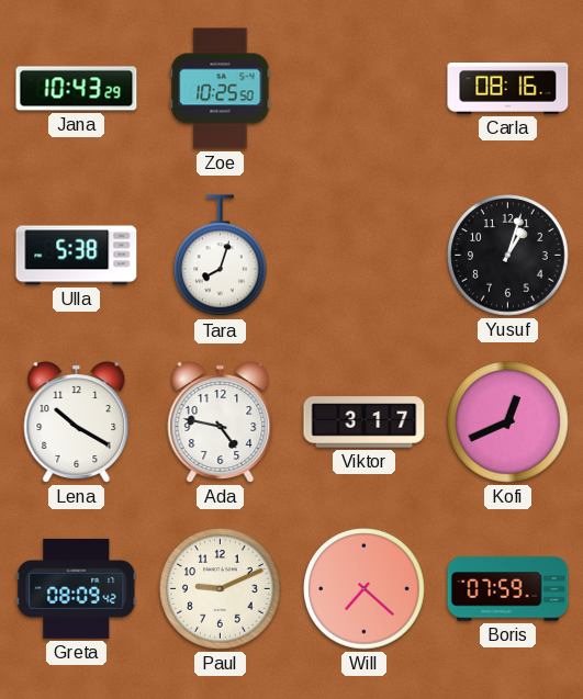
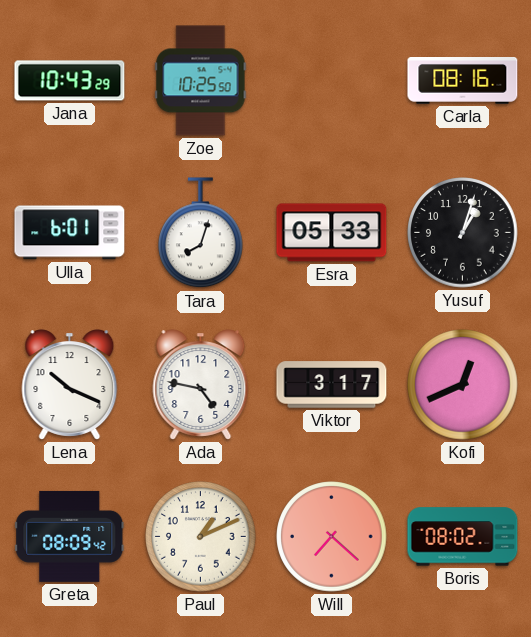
Ulla: 5:38 -> 6:01
Esra: none -> 05:33
Lena: 10:20 -> 10:19
Paul: 9:11 -> 1:11
Boris: 07:59 -> 08:02
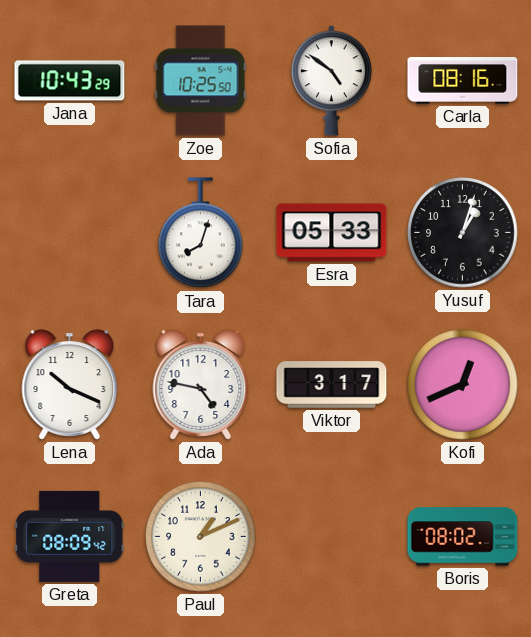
Sofia: none -> 4:51
Ulla: 6:01 -> none
Will: 7:22 -> none
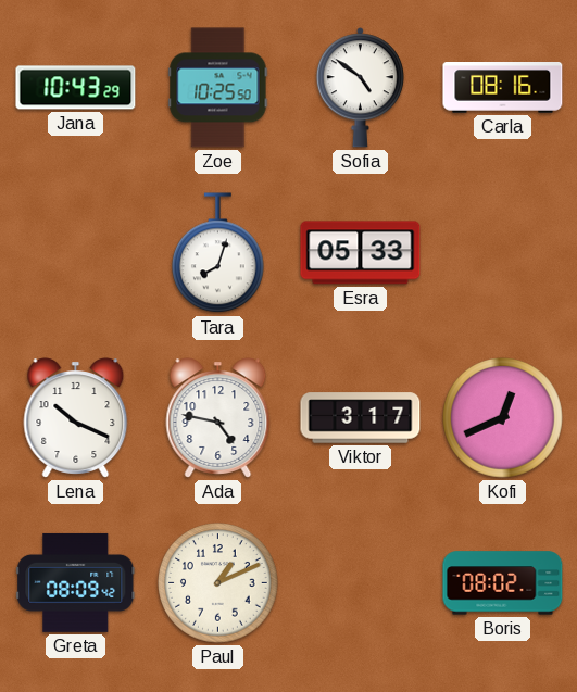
Yusuf: 1:03 -> none
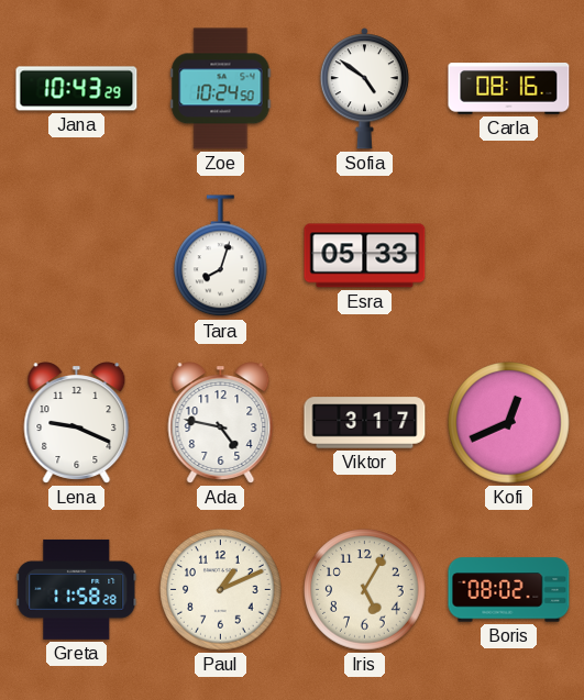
Zoe: 10:25 -> 10:24
Lena: 10:19 -> 9:19
Greta: 08:09 -> 11:58
Iris: none -> 5:05
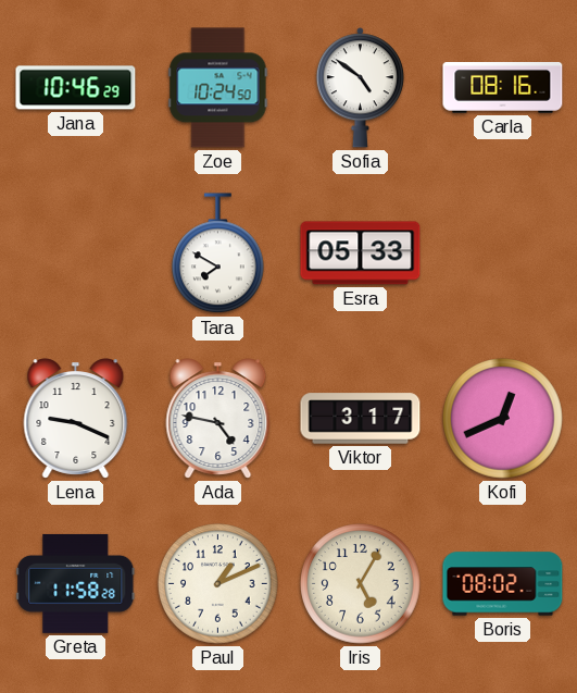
Jana: 10:43 -> 10:46
Tara: 8:03 -> 7:50
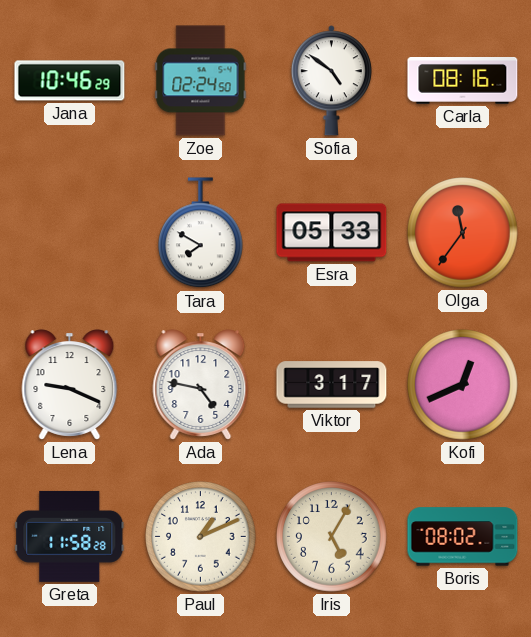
Zoe: 10:24 -> 02:24
Olga: none -> 11:36
